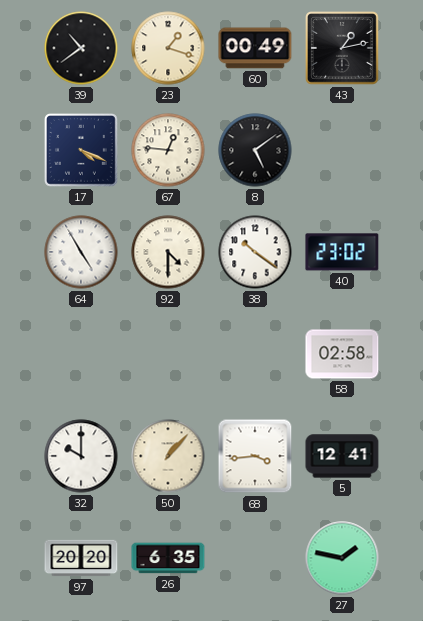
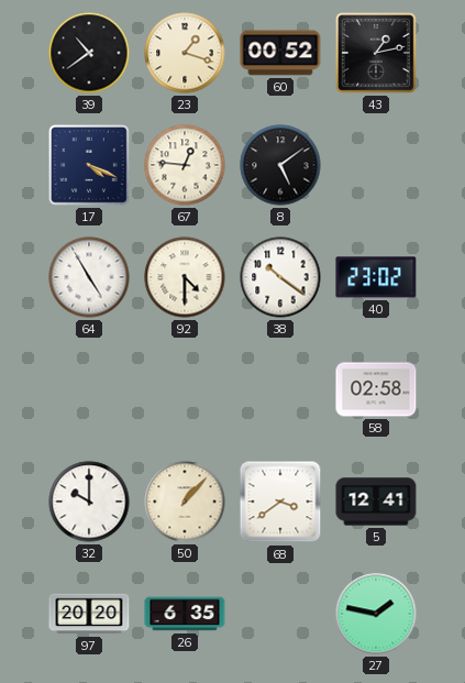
60: 00:49 -> 00:52
68: 3:44 -> 3:39
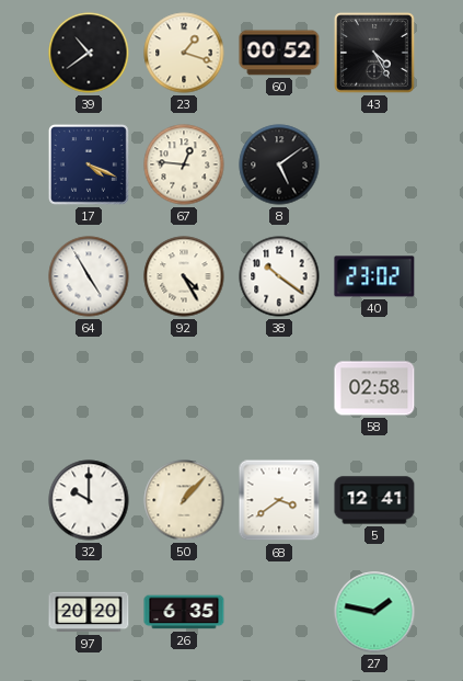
43: 1:13 -> 4:25
92: 4:30 -> 4:25
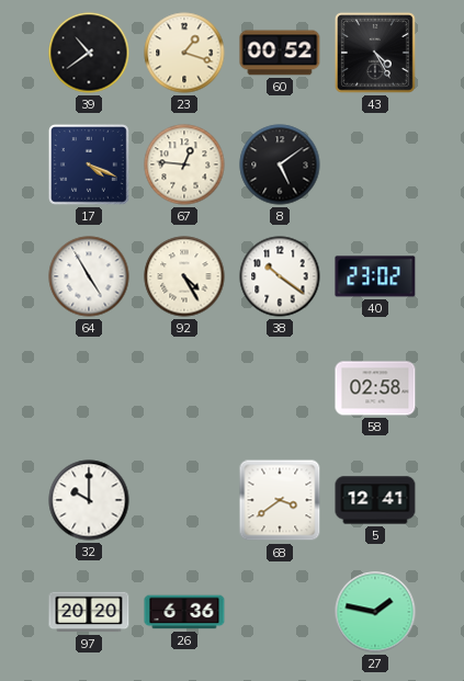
50: 1:07 -> none
26: 6:35 -> 6:36
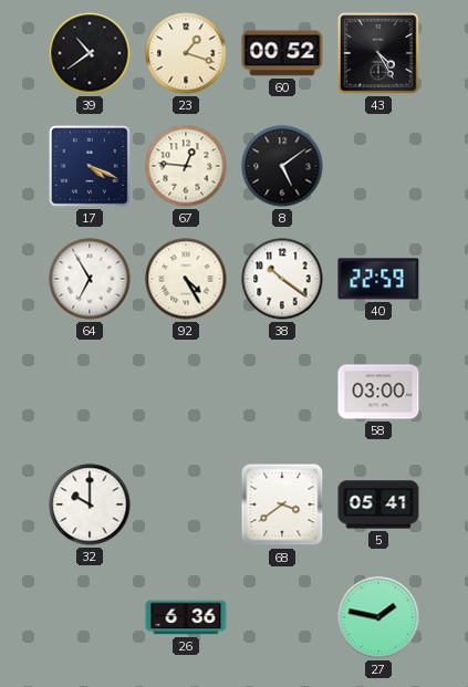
64: 4:55 -> 6:55
40: 23:02 -> 22:59
58: 02:58 -> 03:00
5: 12:41 -> 05:41
97: 20:20 -> none
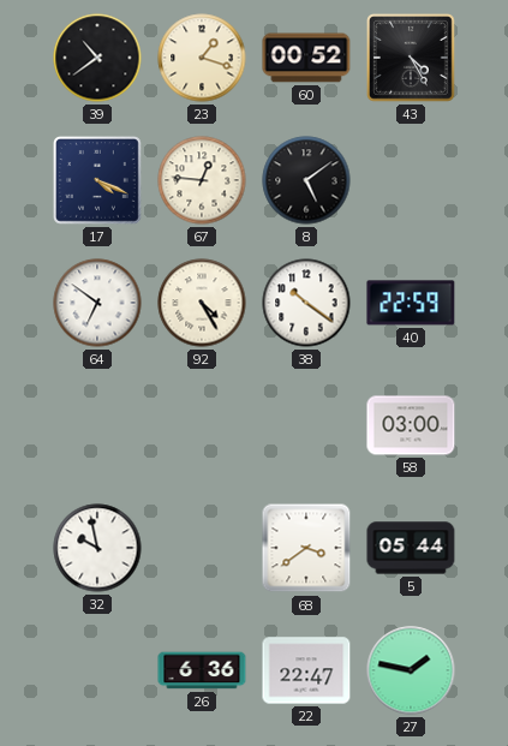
64: 6:55 -> 6:51
32: 10:00 -> 9:58
5: 05:41 -> 05:44
22: none -> 22:47
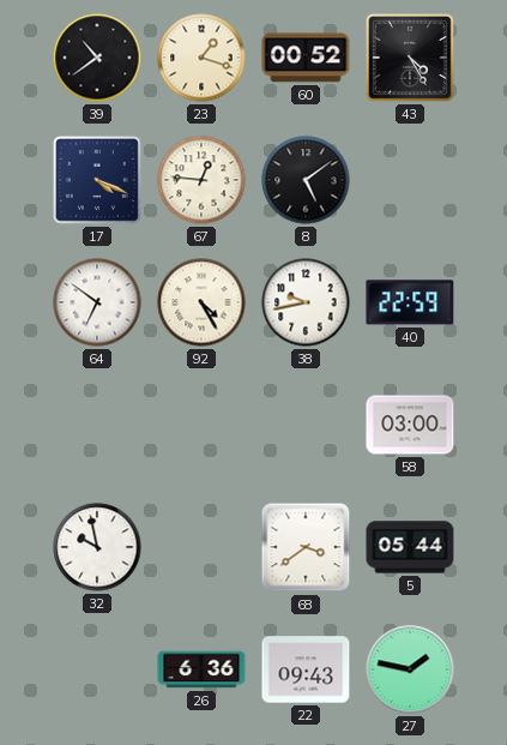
38: 10:21 -> 9:43
22: 22:47 -> 09:43
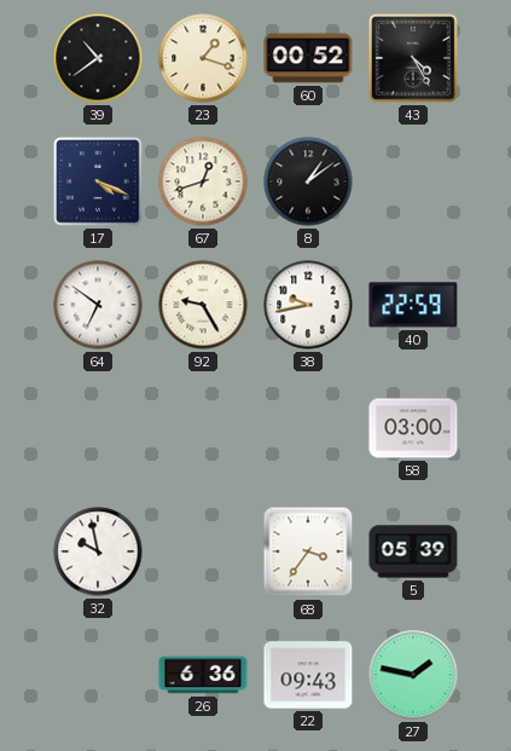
67: 12:46 -> 12:42
8: 5:09 -> 1:09
92: 4:25 -> 9:25
68: 3:39 -> 3:36
5: 05:44 -> 05:39
